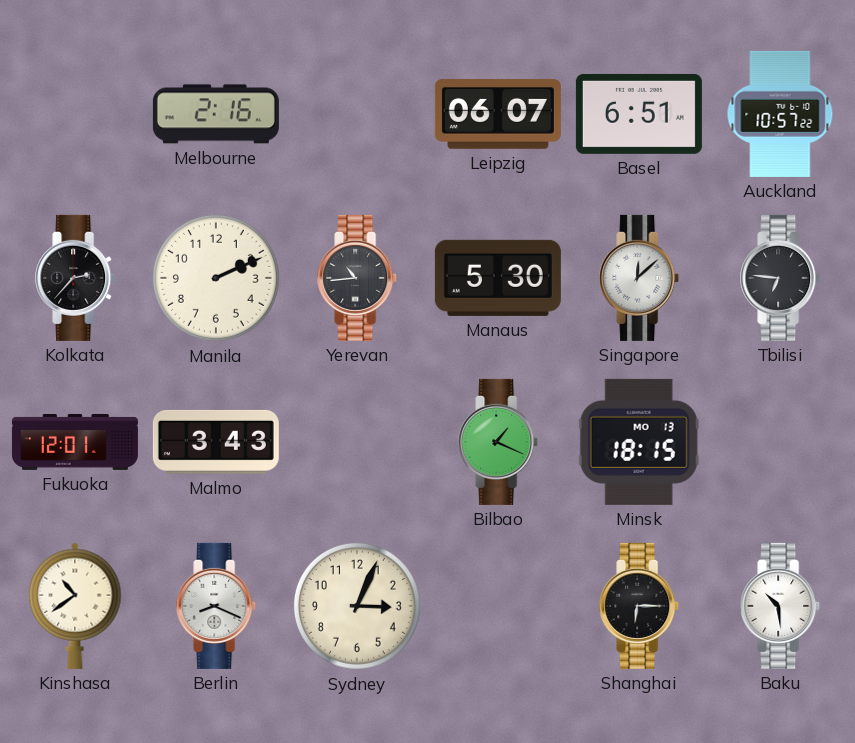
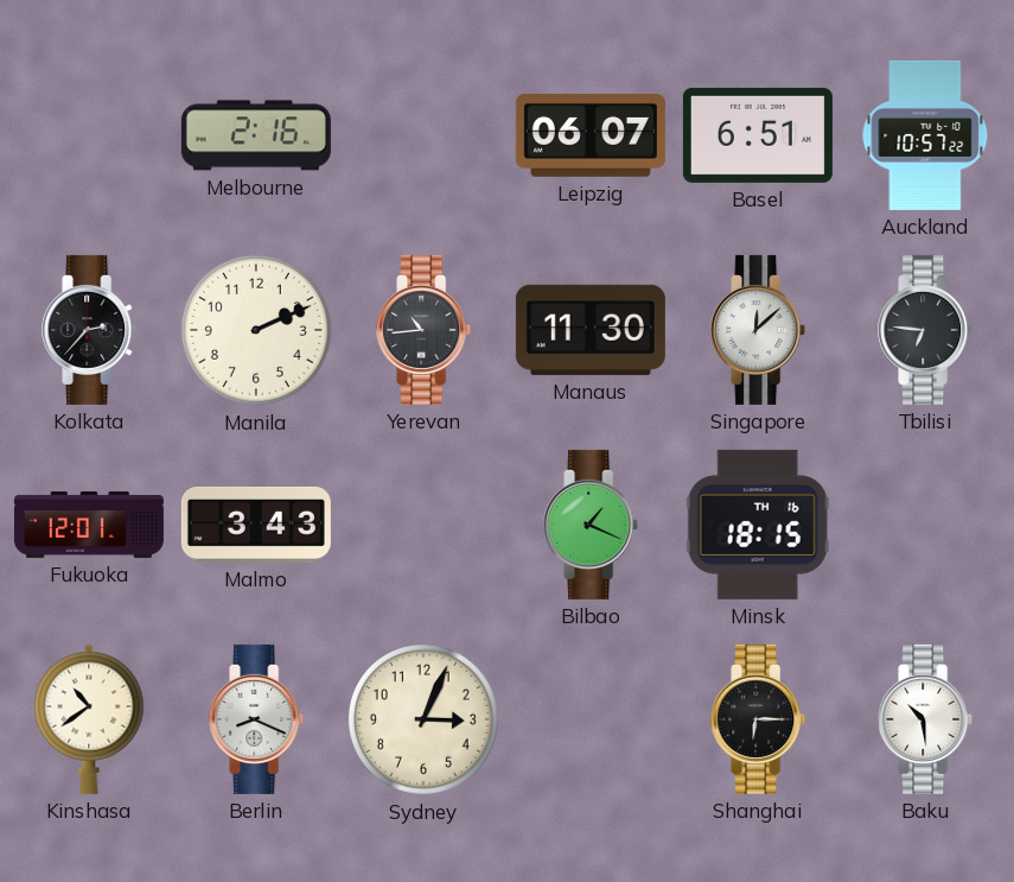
Manaus: 5:30 -> 11:30
Minsk date: MO 13 -> TH 16
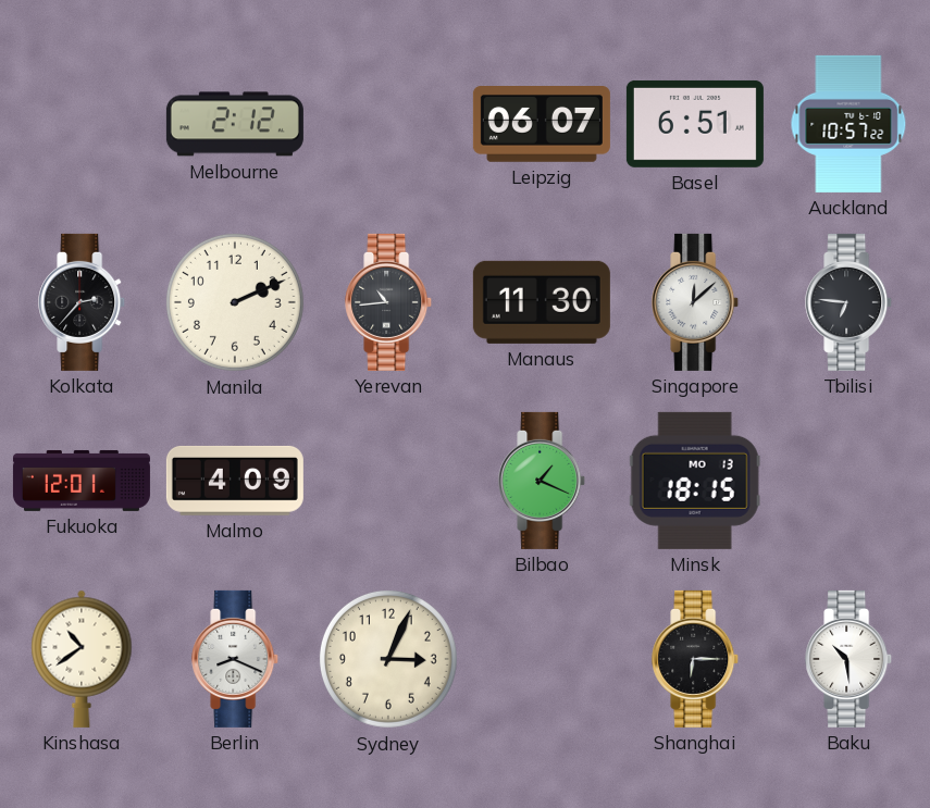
Melbourne: 2:16 -> 2:12
Malmo: 3:43 -> 4:09
Minsk date: TH 16 -> MO 13
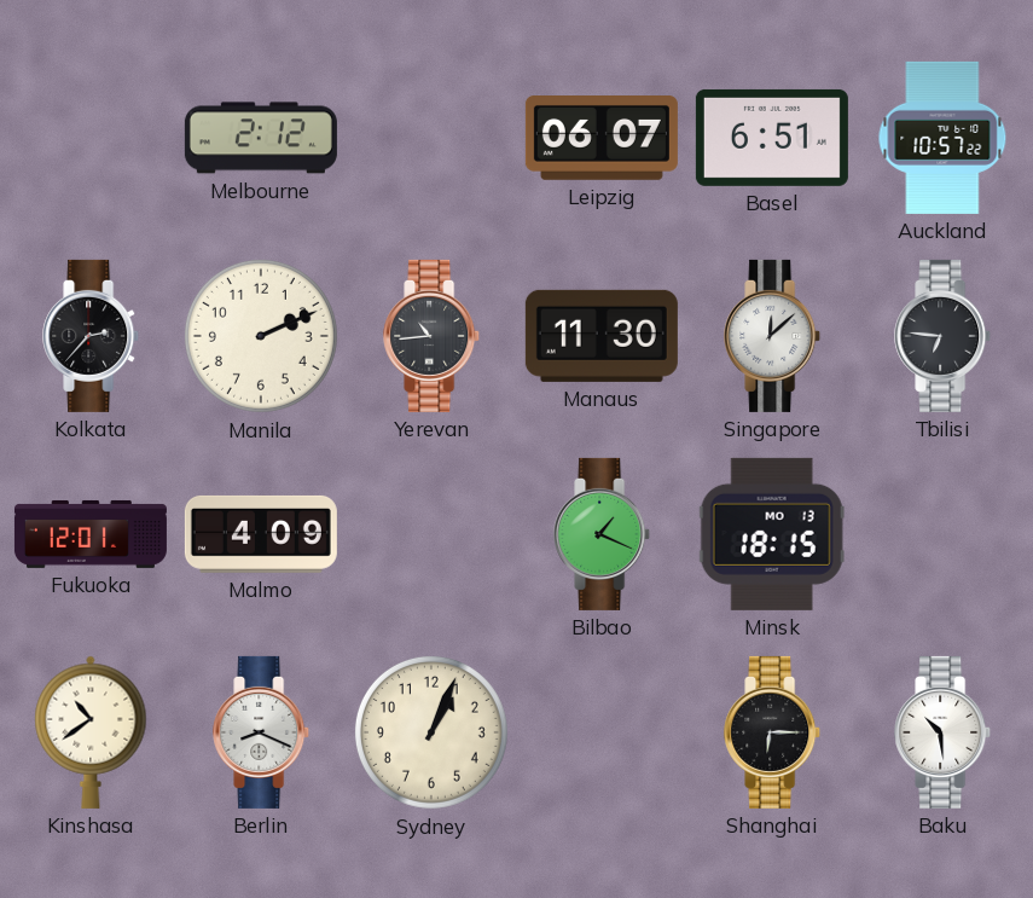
Sydney: 3:04 -> 1:04
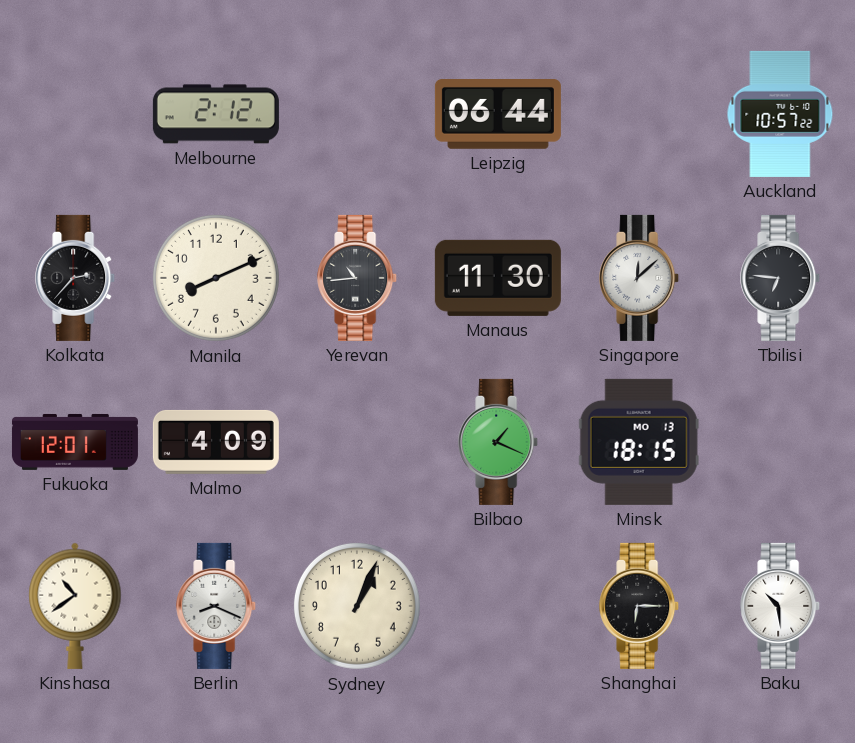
Leipzig: 06:07 -> 06:44
Basel: 6:51 -> none
Manila: 2:11 -> 8:11
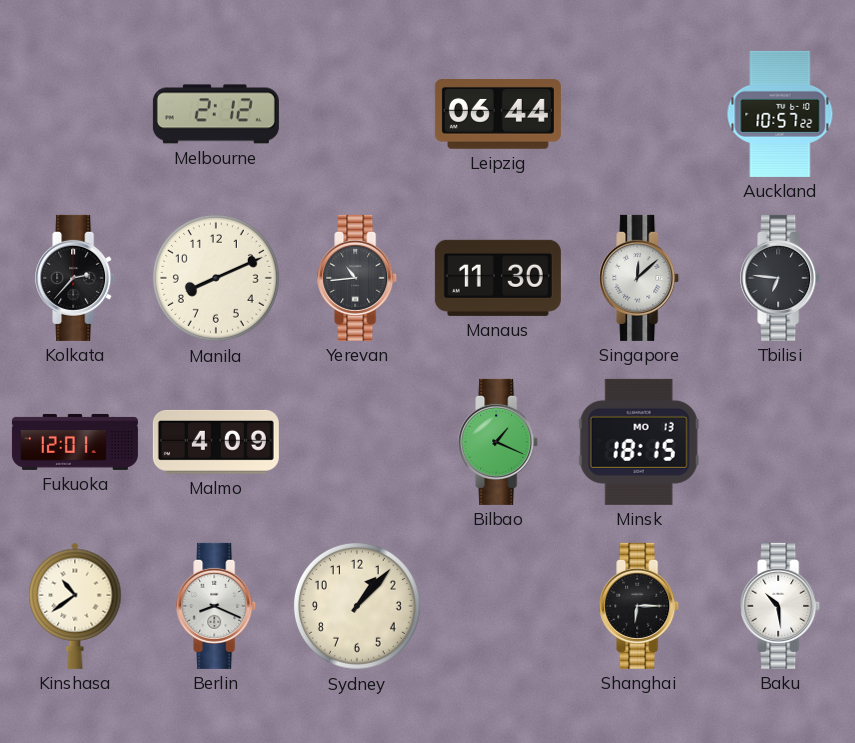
Sydney: 1:04 -> 1:07
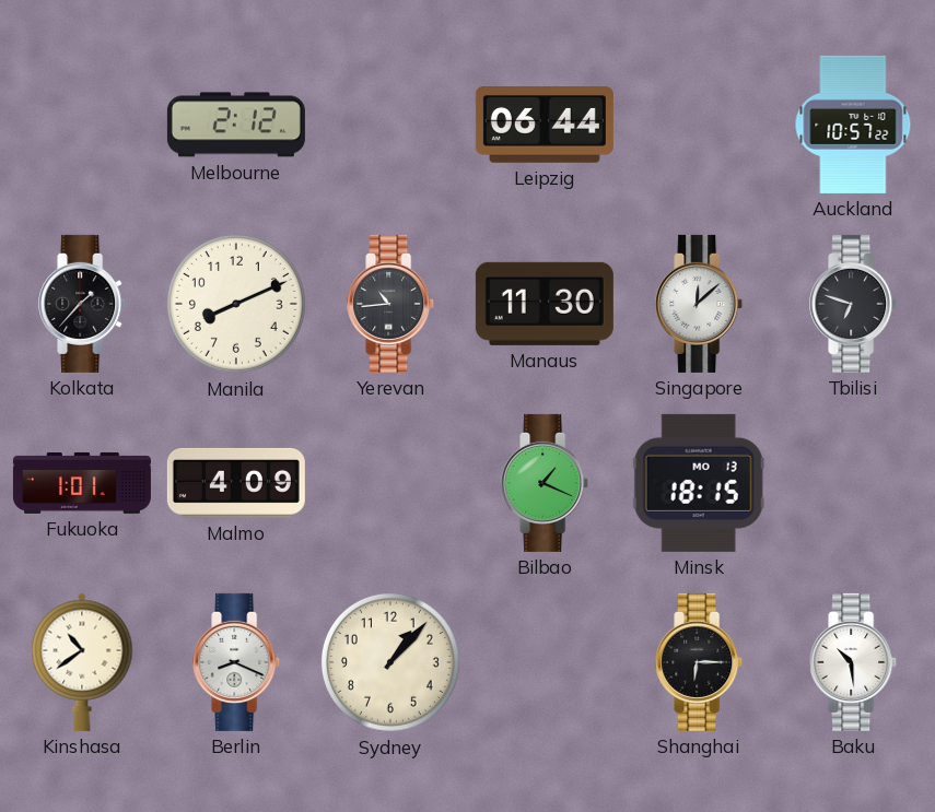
Kolkata: 2:37 -> 1:37
Tbilisi: 6:46 -> 6:48
Fukuoka: 12:01 -> 1:01
